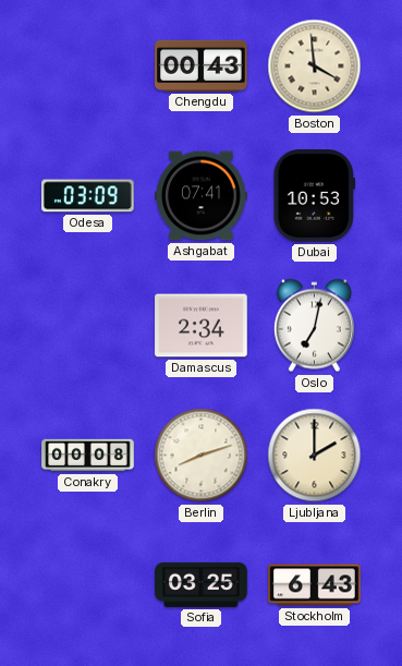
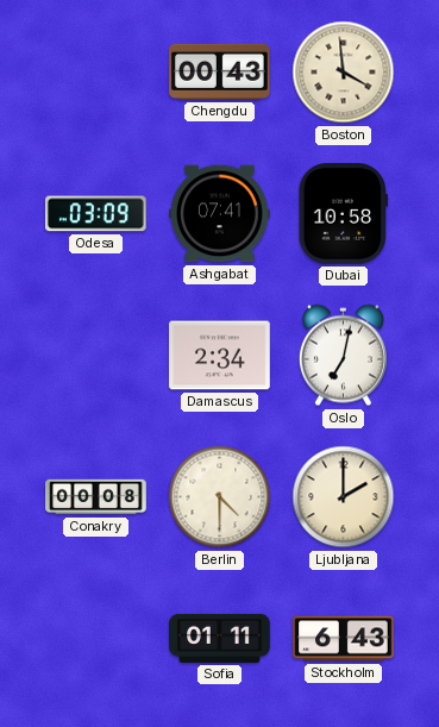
Dubai: 10:53 -> 10:58
Berlin: 8:12 -> 4:30
Sofia: 03:25 -> 01:11
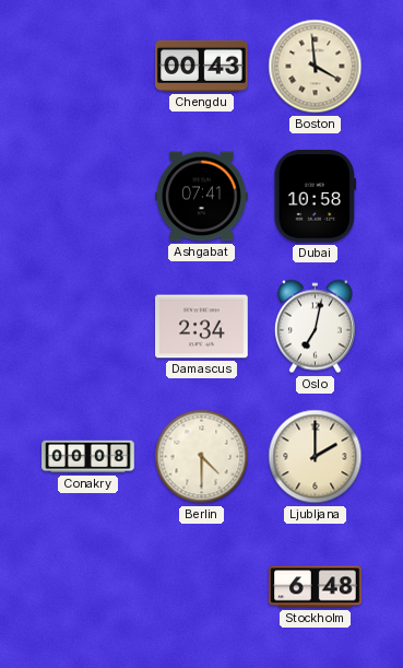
Odesa: 03:09 -> none
Sofia: 01:11 -> none
Stockholm: 6:43 -> 6:48
